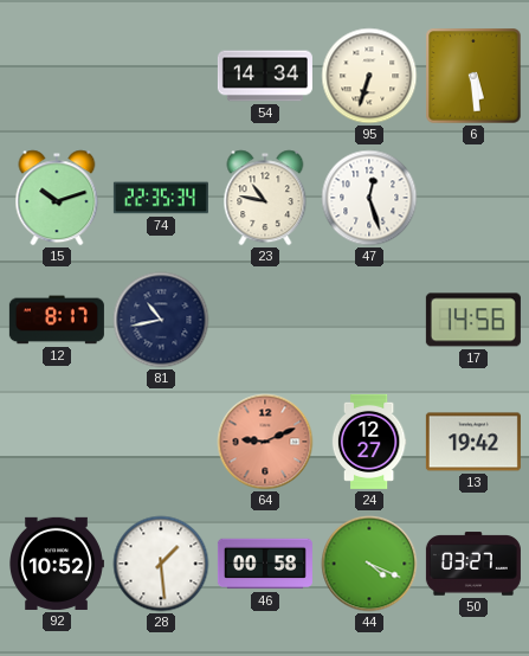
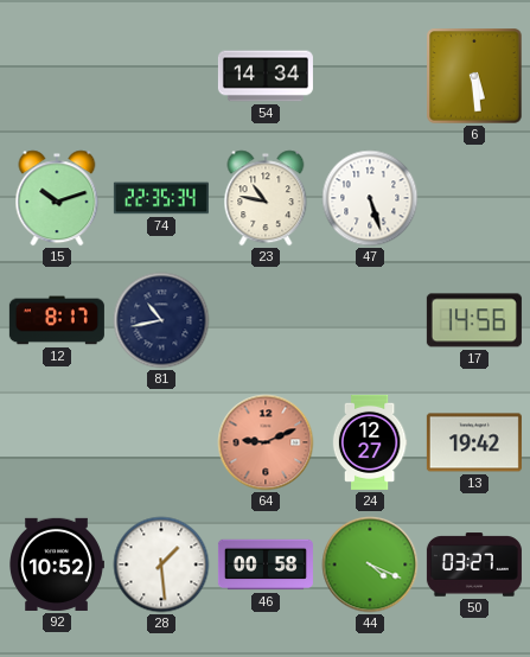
95: 6:33 -> none
47: 12:27 -> 5:27
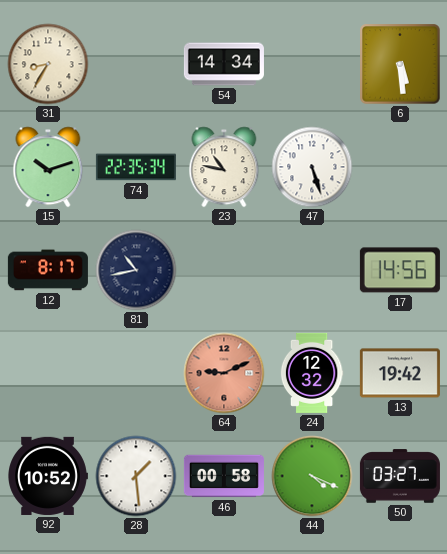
31: none -> 8:35
24: 12:27 -> 12:32
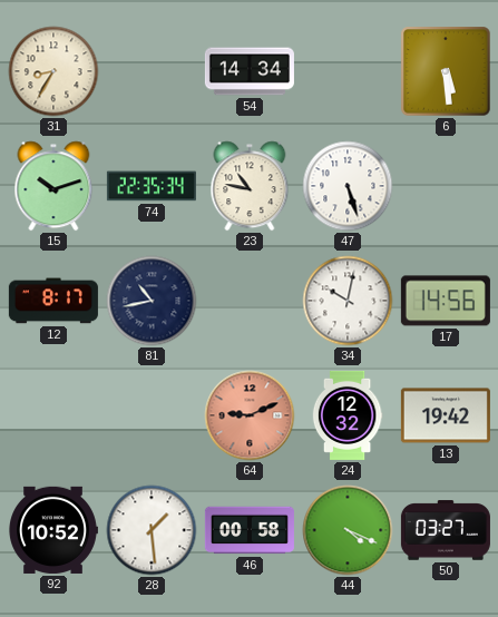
34: none -> 10:02
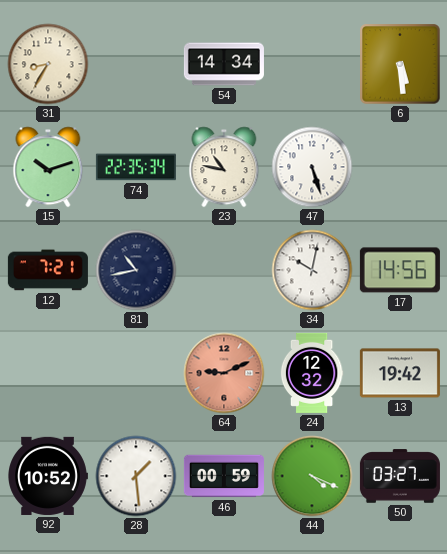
12: 8:17 -> 7:21
46: 00:58 -> 00:59
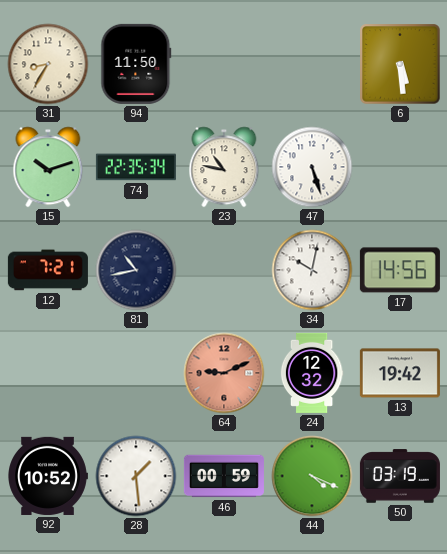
94: none -> 11:50
54: 14:34 -> none
50: 03:27 -> 03:19
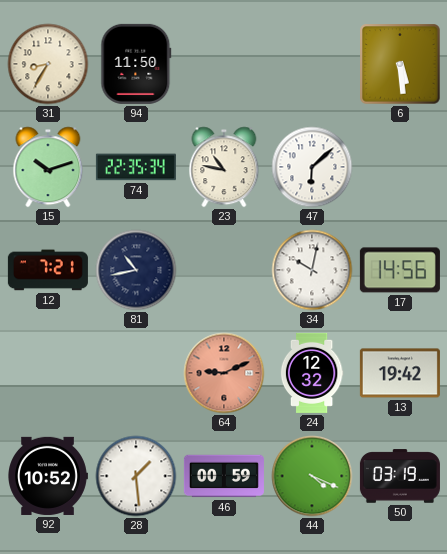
47: 5:27 -> 6:08
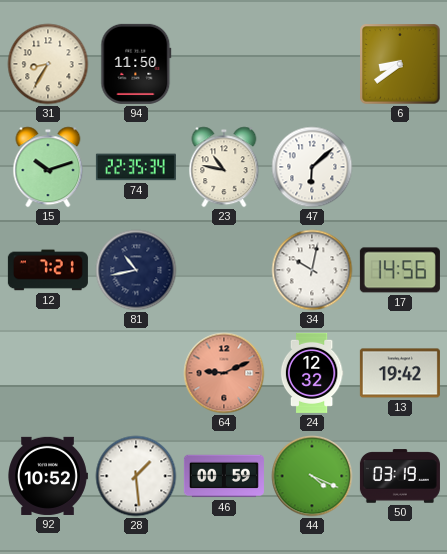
6: 5:29 -> 8:39
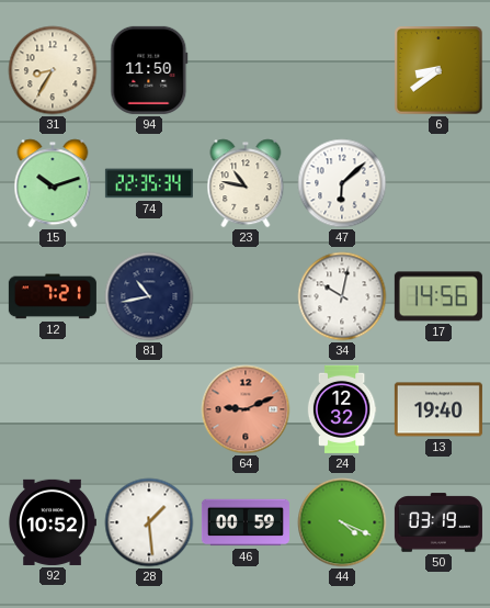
13: 19:42 -> 19:40
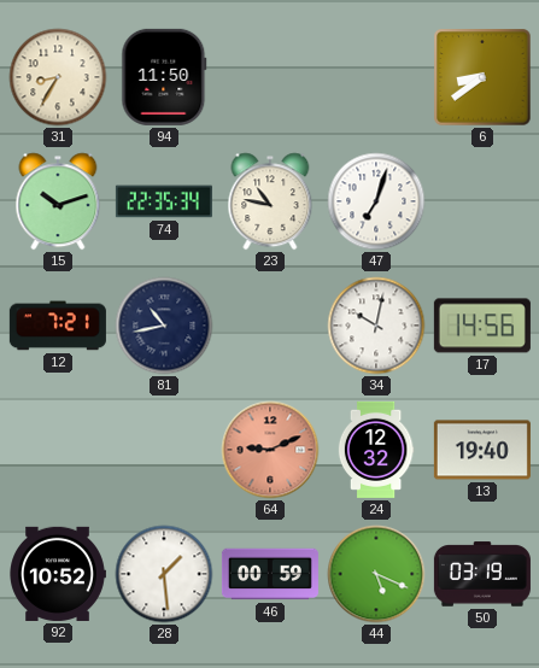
47: 6:08 -> 7:03
44: 4:19 -> 5:19
